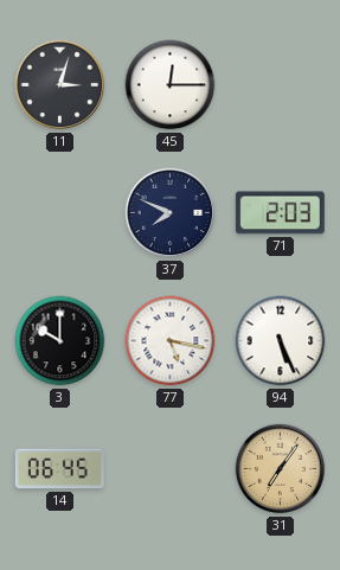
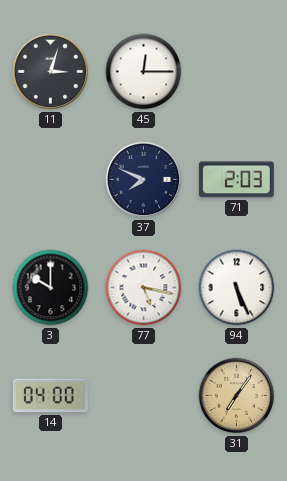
14: 06:45 -> 04:00
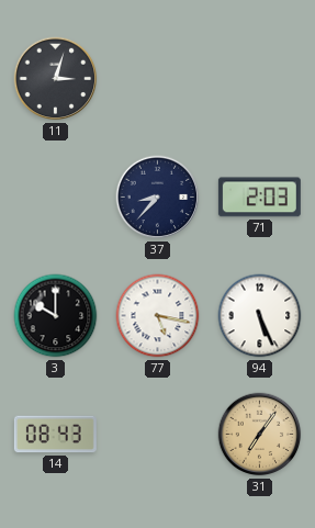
45: 12:15 -> none
37: 7:49 -> 8:37
14: 04:00 -> 08:43
